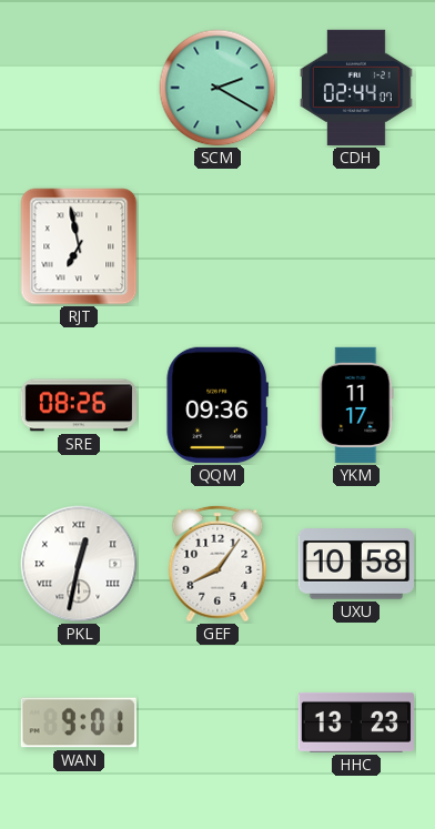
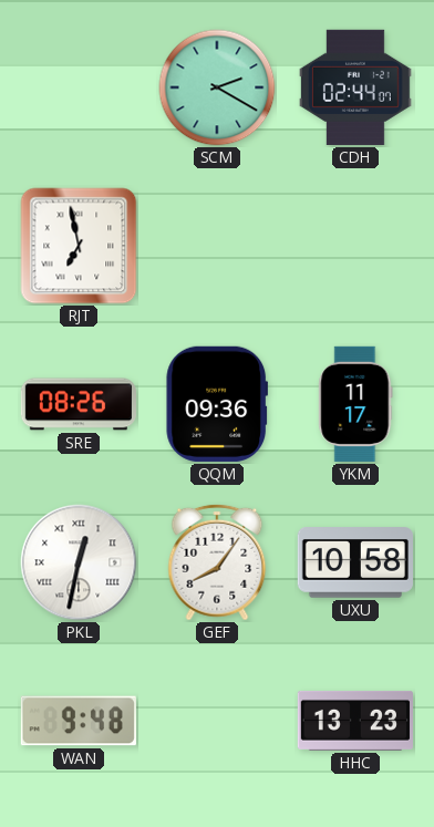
WAN: 9:01 -> 9:48
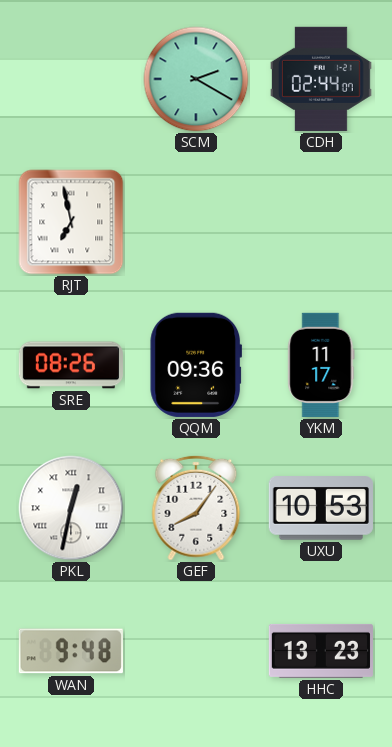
UXU: 10:58 -> 10:53
